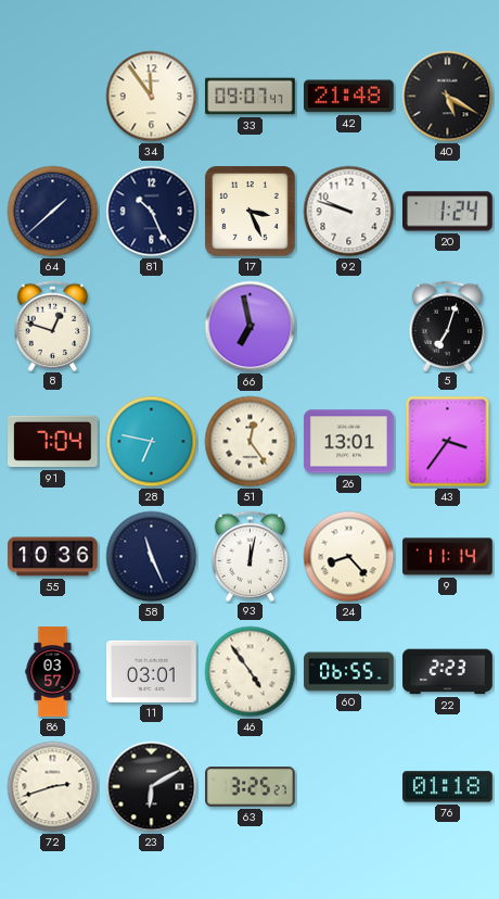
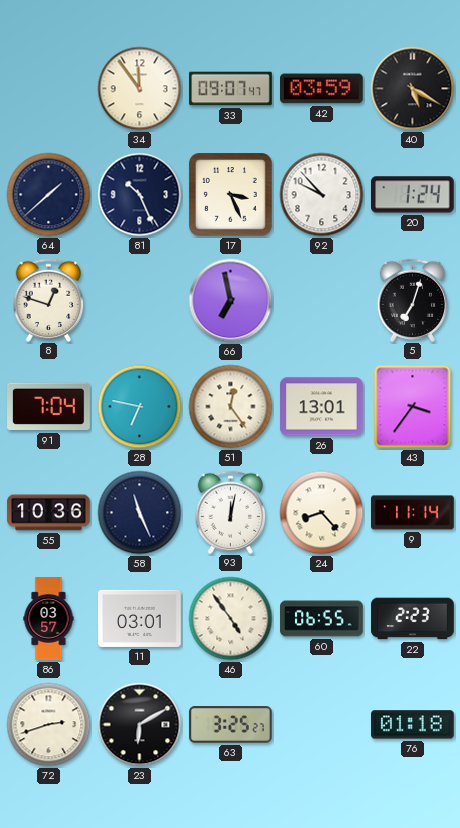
42: 21:48 -> 03:59
92: 9:48 -> 9:53
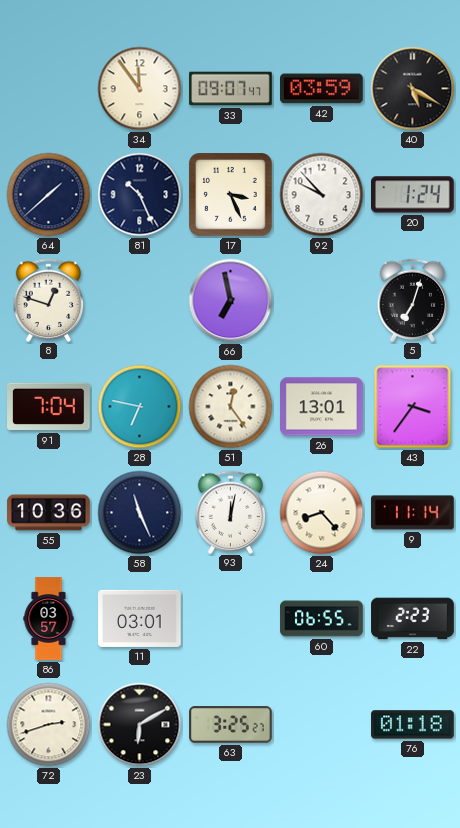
46: 4:54 -> none
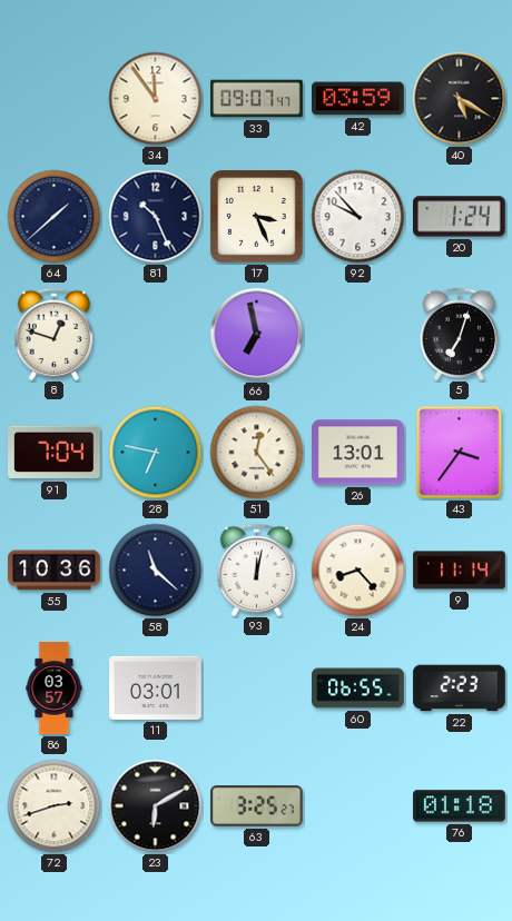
58: 11:26 -> 11:22
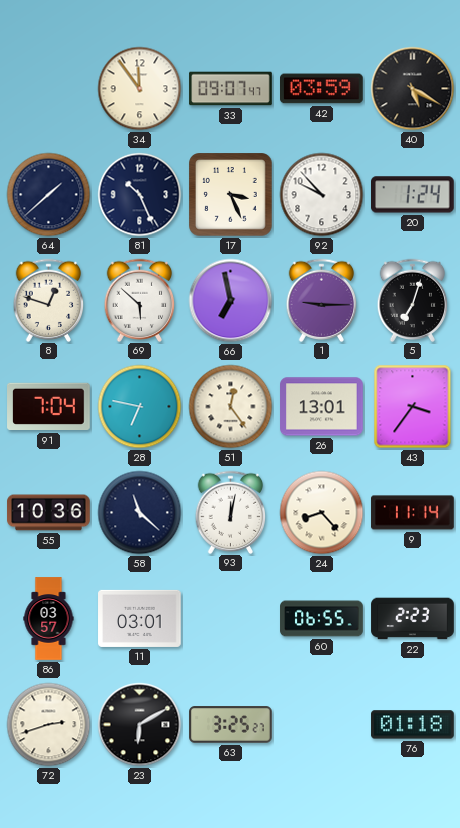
69: none -> 5:52
1: none -> 9:15
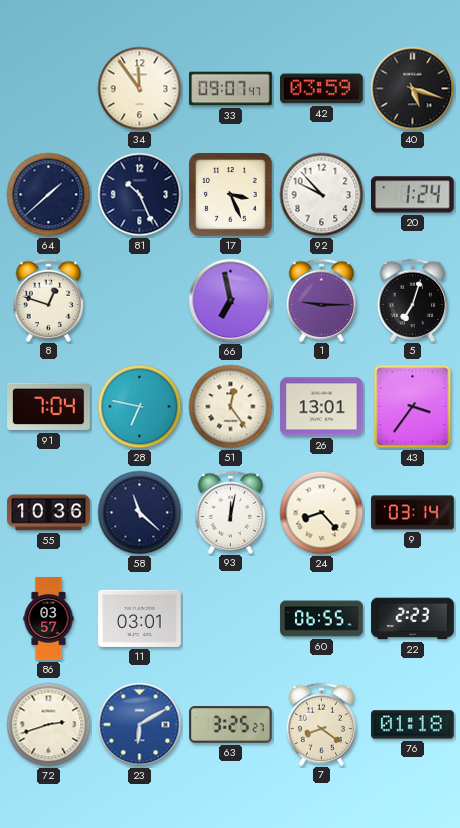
40: 5:20 -> 5:18
69: 5:52 -> none
9: 11:14 -> 03:14
23 dial: black -> blue
7: none -> 8:21
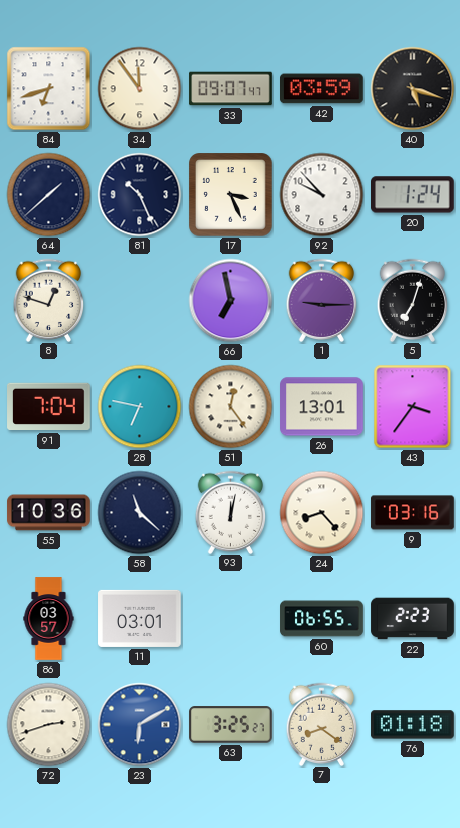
84: none -> 6:42
9: 03:14 -> 03:16
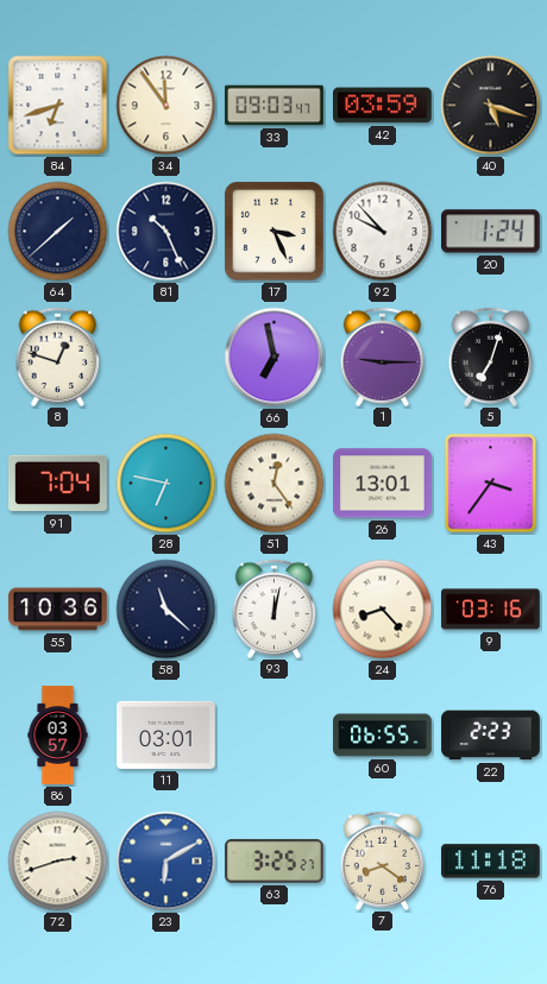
33: 09:07 -> 09:03
76: 01:18 -> 11:18
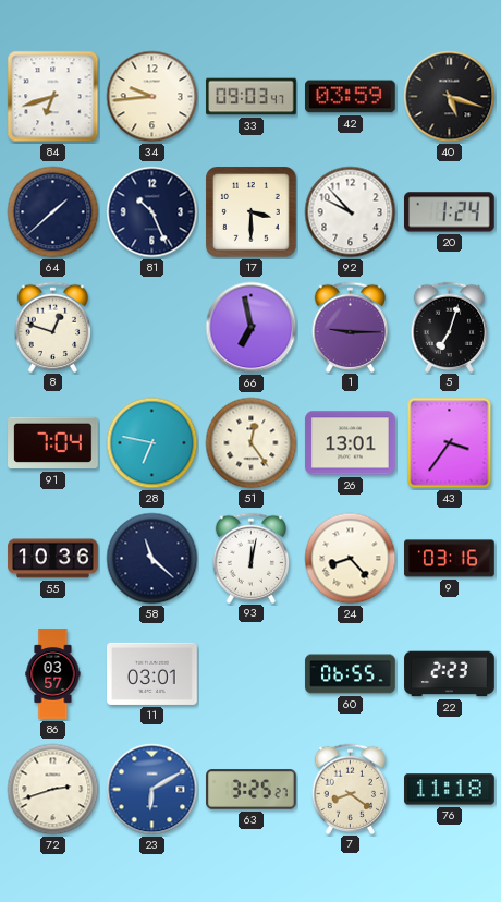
34: 11:54 -> 9:44
17: 3:26 -> 3:30
